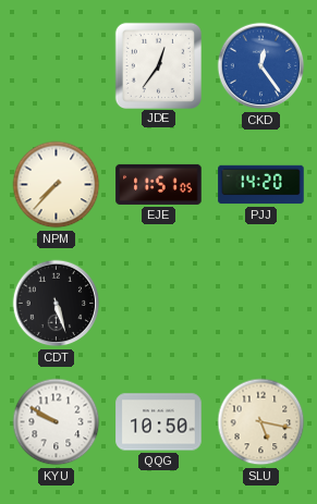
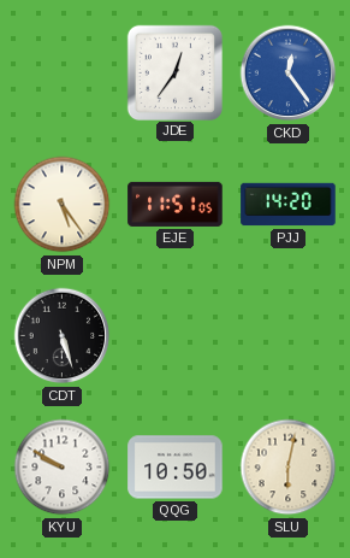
NPM: 7:37 -> 5:24
SLU: 5:17 -> 6:02
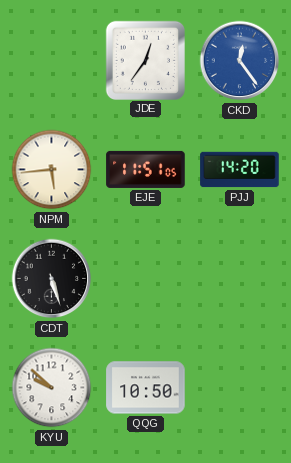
NPM: 5:24 -> 5:44
KYU: 9:50 -> 9:52
SLU: 6:02 -> none
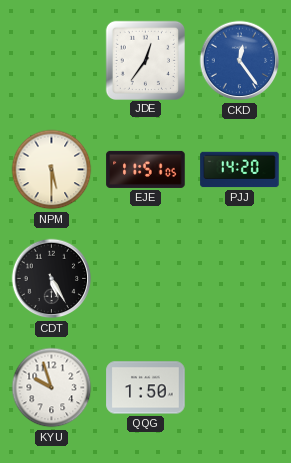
NPM: 5:44 -> 5:30
CDT: 5:27 -> 5:25
KYU: 9:52 -> 9:57
QQG: 10:50 -> 1:50
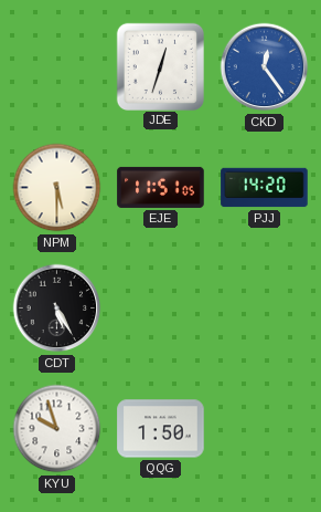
JDE: 12:36 -> 12:33
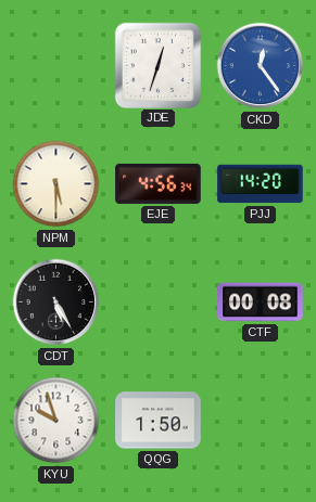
EJE: 11:51 -> 4:56
CTF: none -> 00:08
